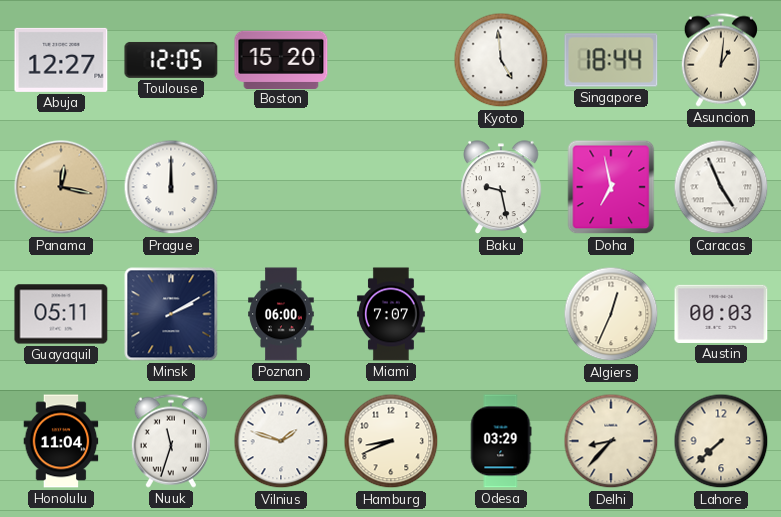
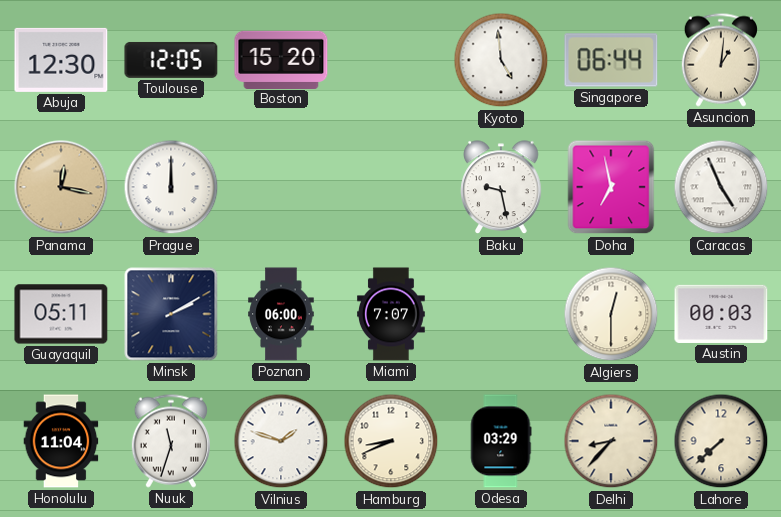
Abuja: 12:27 -> 12:30
Singapore: 18:44 -> 06:44
Algiers: 12:34 -> 12:30
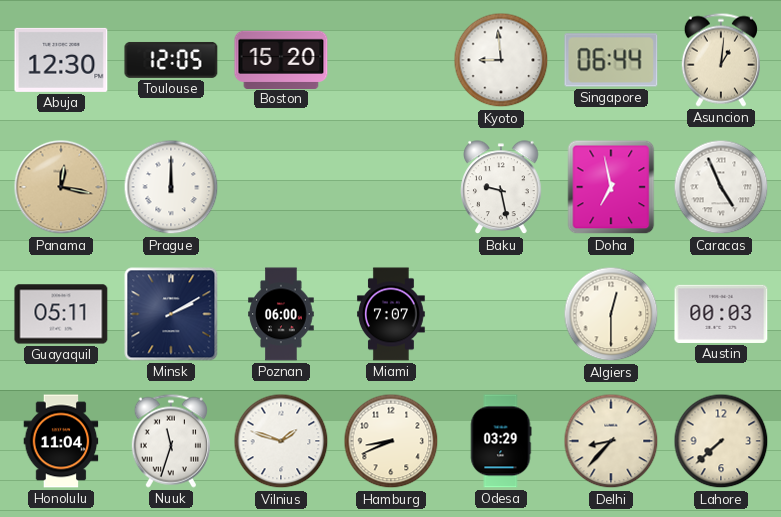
Kyoto: 4:59 -> 8:59
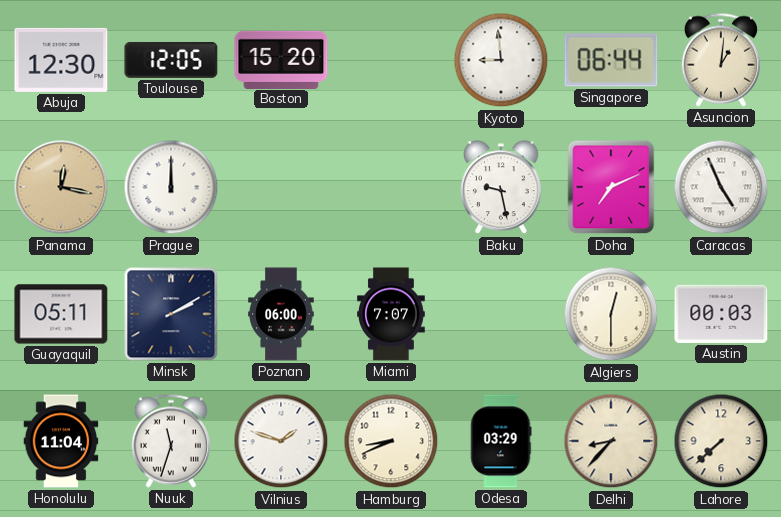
Doha: 6:58 -> 7:11
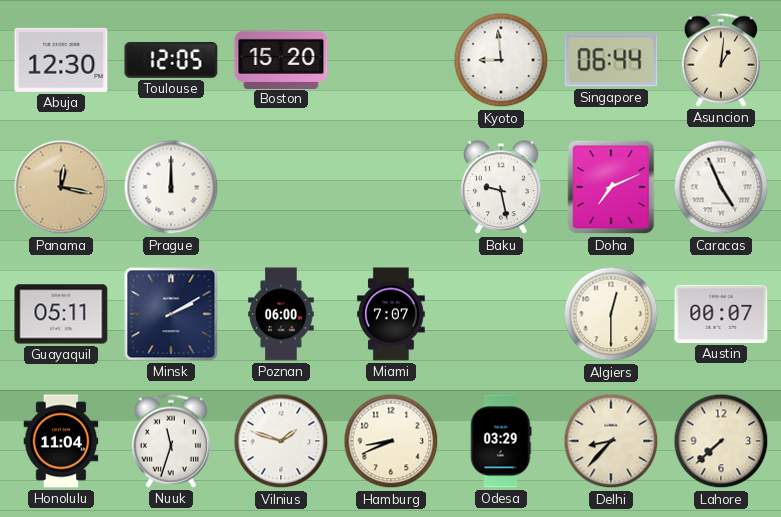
Austin: 00:03 -> 00:07
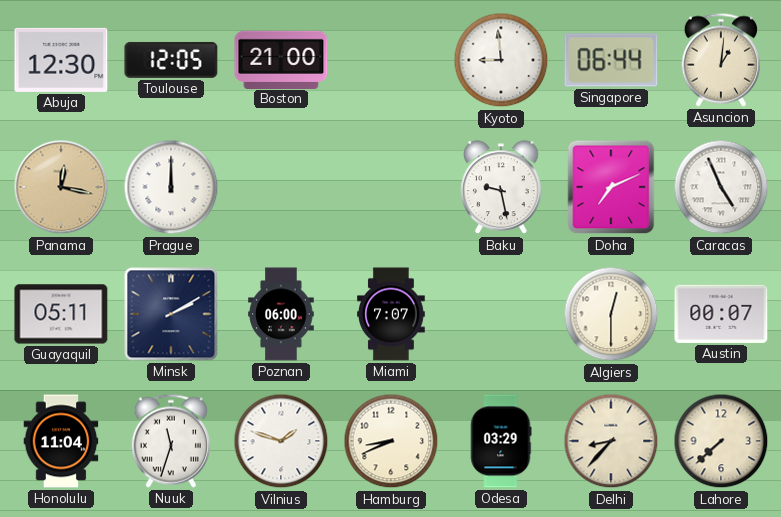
Boston: 15:20 -> 21:00
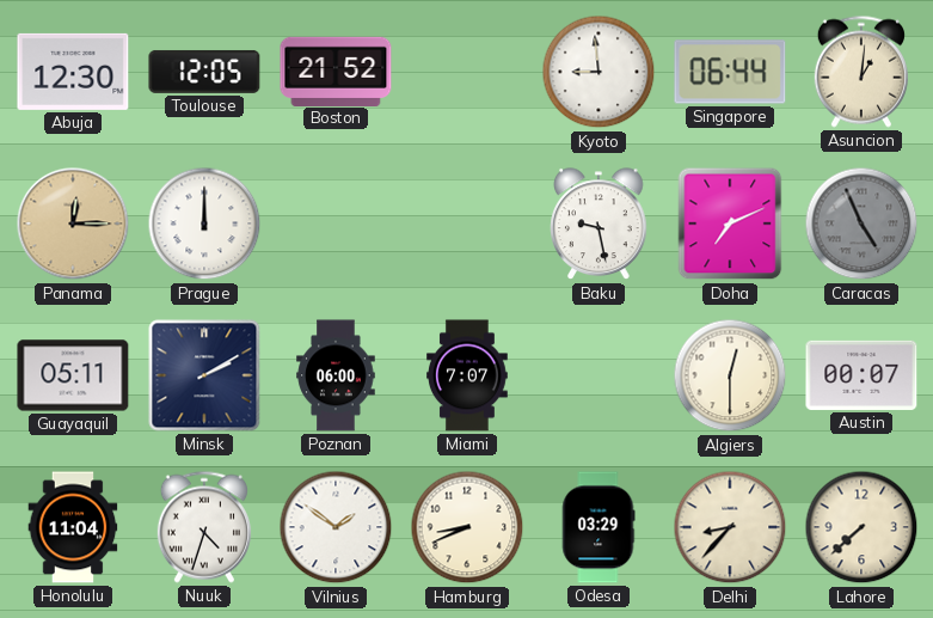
Boston: 21:00 -> 21:52
Panama: 12:17 -> 12:15
Caracas dial: white -> grey
Nuuk: 11:33 -> 4:33
Vilnius: 1:48 -> 1:51
